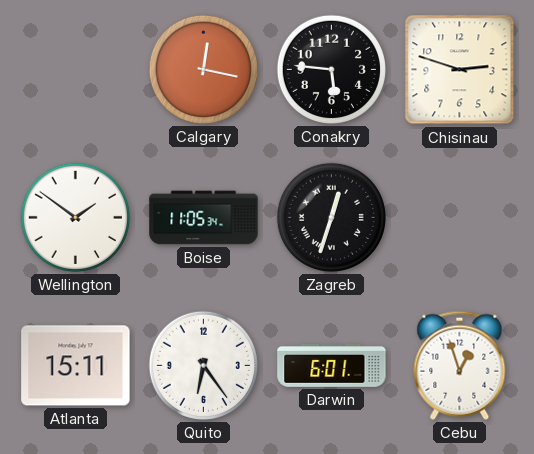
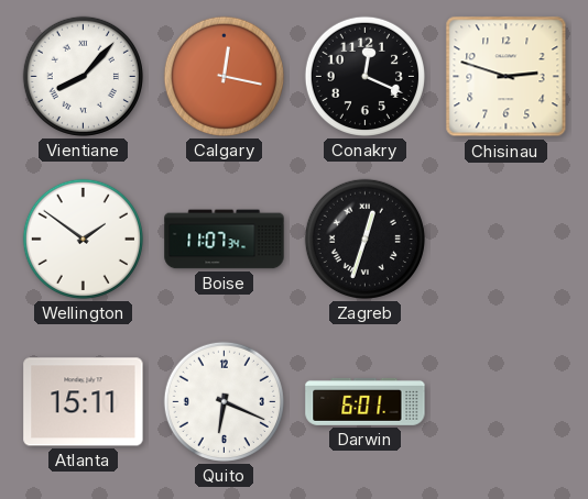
Vientiane: none -> 8:07
Conakry: 5:46 -> 12:19
Boise: 11:05 -> 11:07
Quito: 6:24 -> 6:19
Cebu: 12:57 -> none
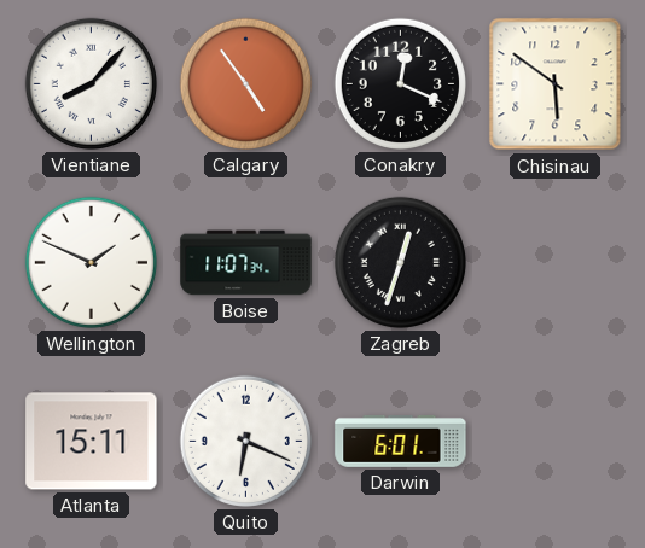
Calgary: 12:17 -> 4:54
Chisinau: 2:48 -> 5:51
Wellington: 1:51 -> 1:49
